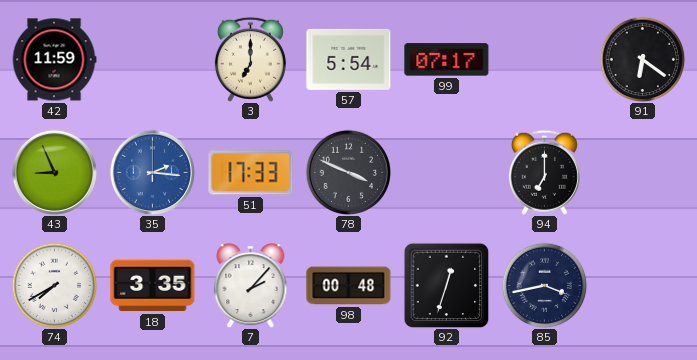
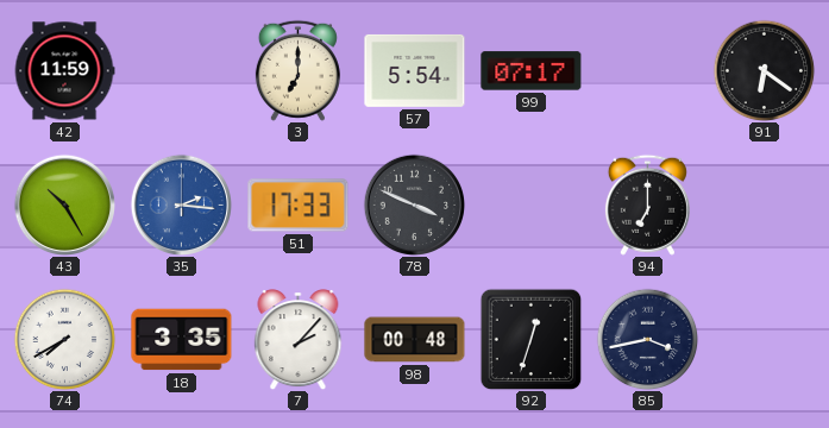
43: 8:56 -> 10:25
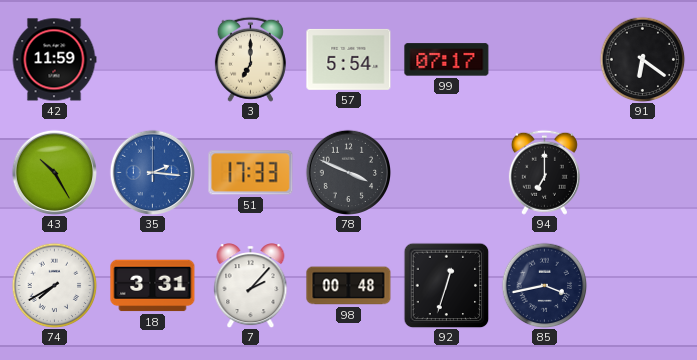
18: 3:35 -> 3:31
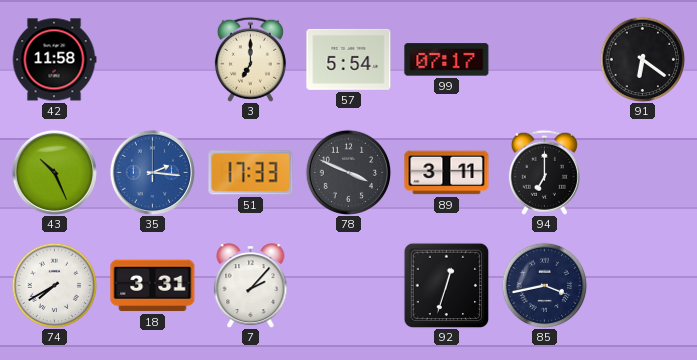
42: 11:59 -> 11:58
43: 10:25 -> 10:26
89: none -> 3:11
98: 00:48 -> none
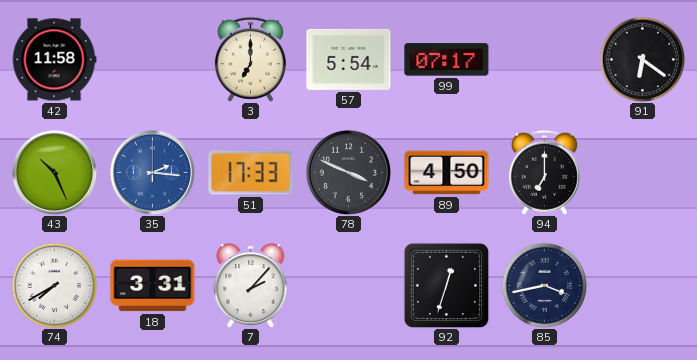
89: 3:11 -> 4:50
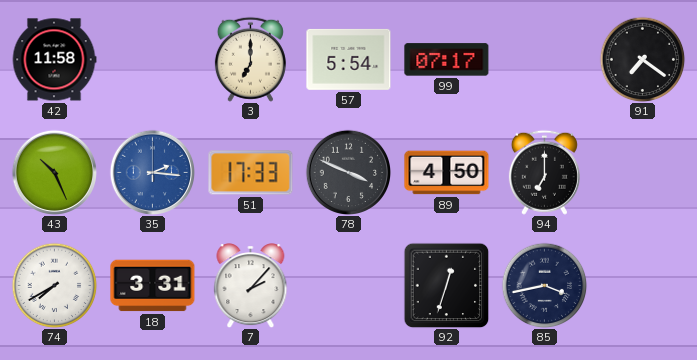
91: 6:21 -> 7:21
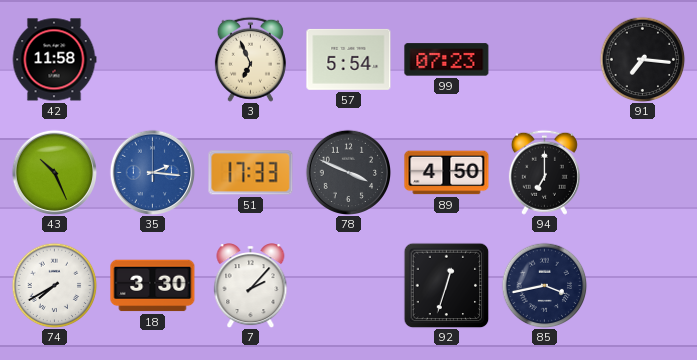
3: 7:00 -> 6:56
99: 07:17 -> 07:23
91: 7:21 -> 7:16
18: 3:31 -> 3:30
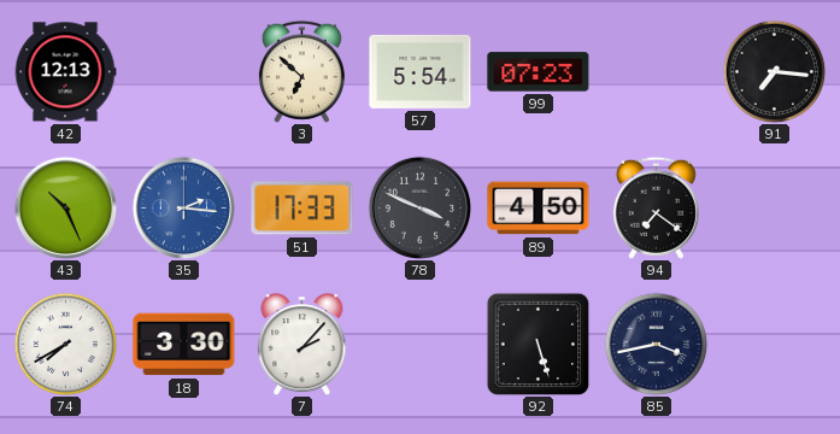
42: 11:58 -> 12:13
3: 6:56 -> 6:52
94: 7:00 -> 7:21
92: 12:33 -> 5:27
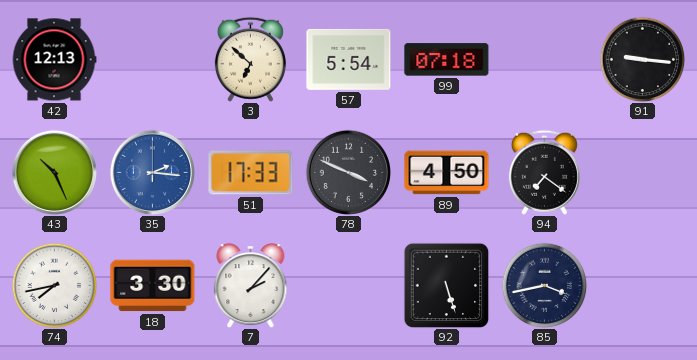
99: 07:23 -> 07:18
91: 7:16 -> 9:16
74: 7:40 -> 7:43
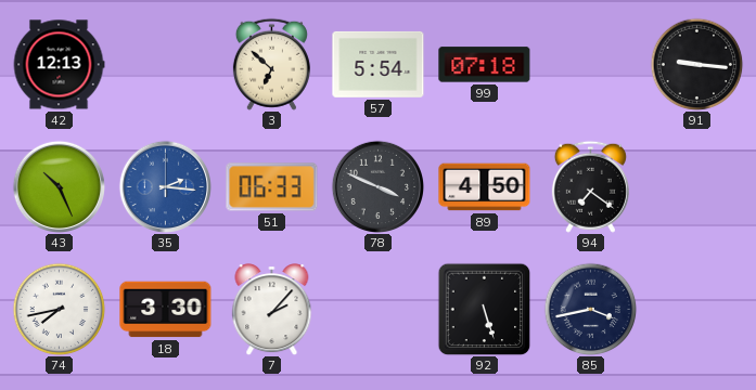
51: 17:33 -> 06:33
